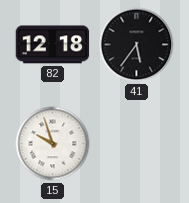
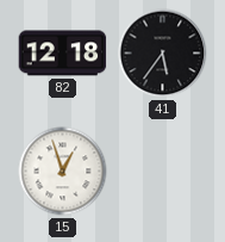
15: 9:57 -> 12:57
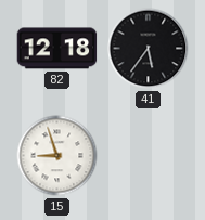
15: 12:57 -> 8:57
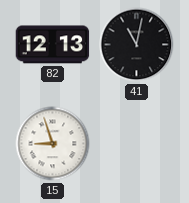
82: 12:18 -> 12:13
41: 5:36 -> 11:02
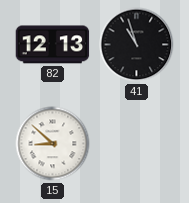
41: 11:02 -> 10:57
15: 8:57 -> 8:52
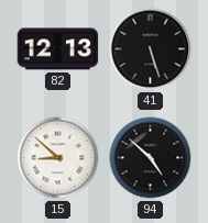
41: 10:57 -> 5:27
94: none -> 4:52
